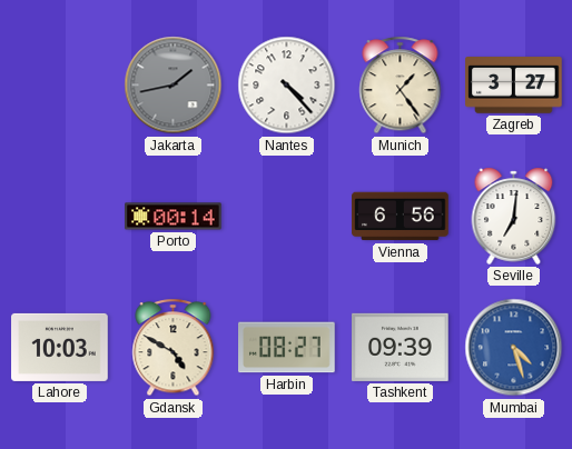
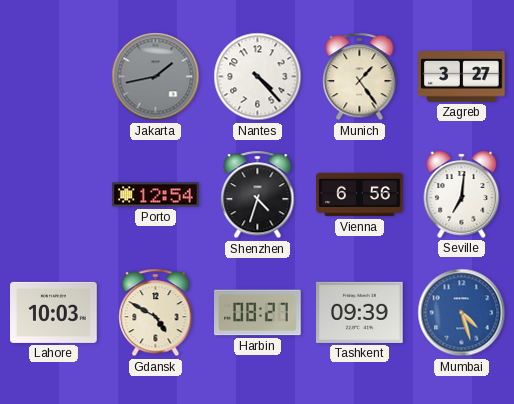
Porto: 00:14 -> 12:54
Shenzhen: none -> 4:33
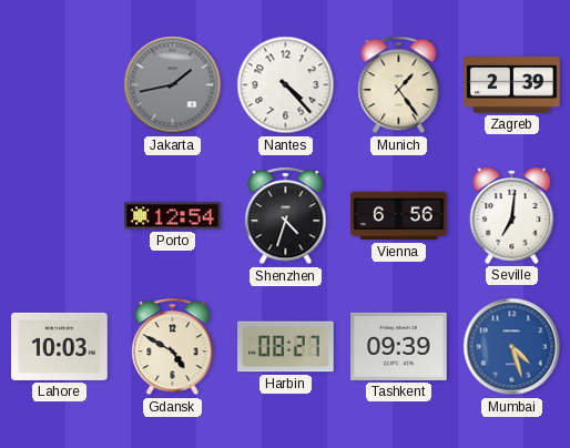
Zagreb: 3:27 -> 2:39
